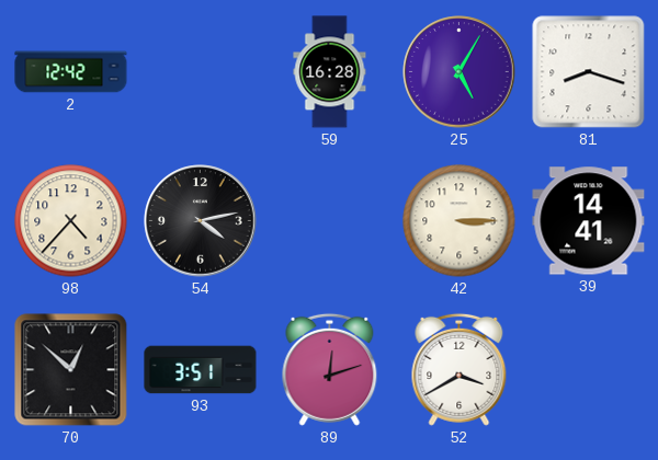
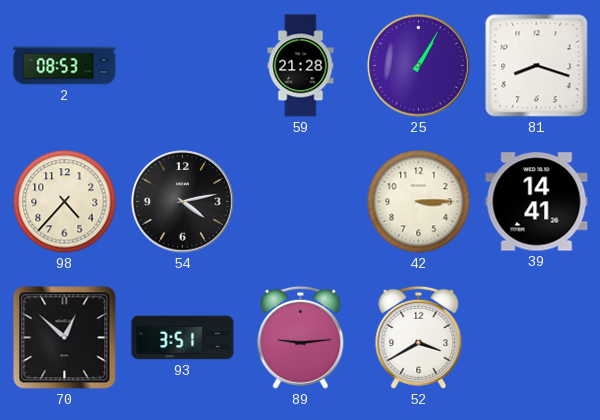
2: 12:42 -> 08:53
59: 16:28 -> 21:28
25: 5:05 -> 1:05
89: 12:12 -> 9:14
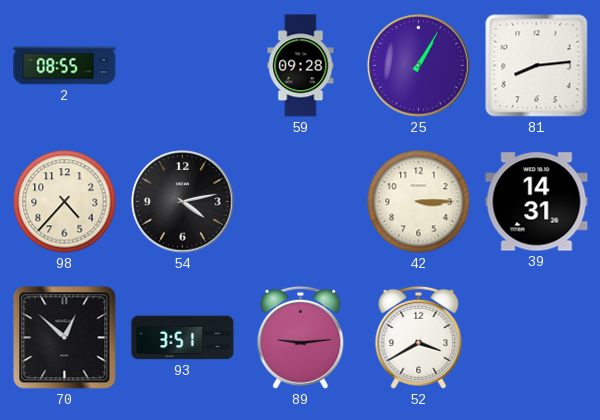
2: 08:53 -> 08:55
59: 21:28 -> 09:28
81: 8:18 -> 8:14
39: 14:41 -> 14:31
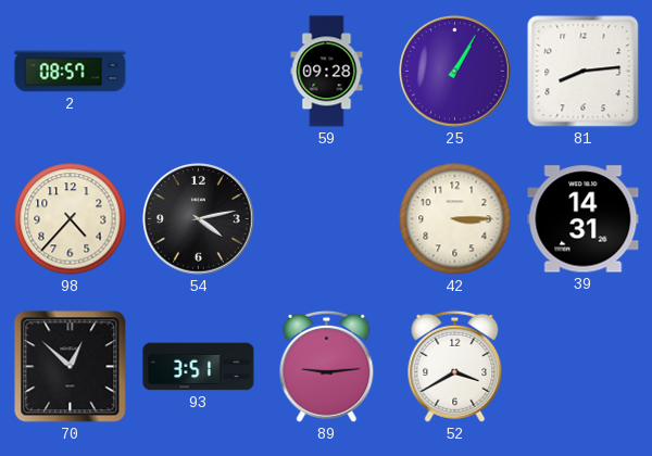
2: 08:55 -> 08:57
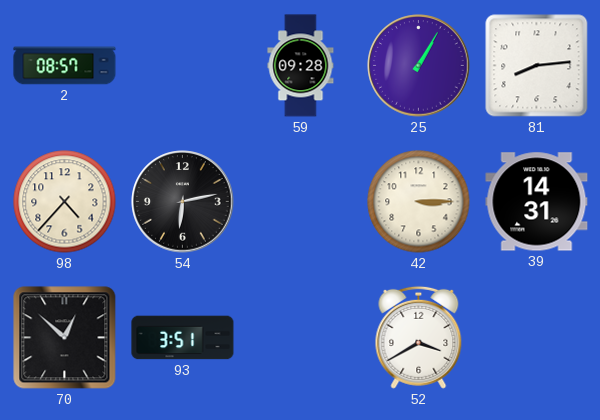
54: 4:13 -> 6:13
89: 9:14 -> none
